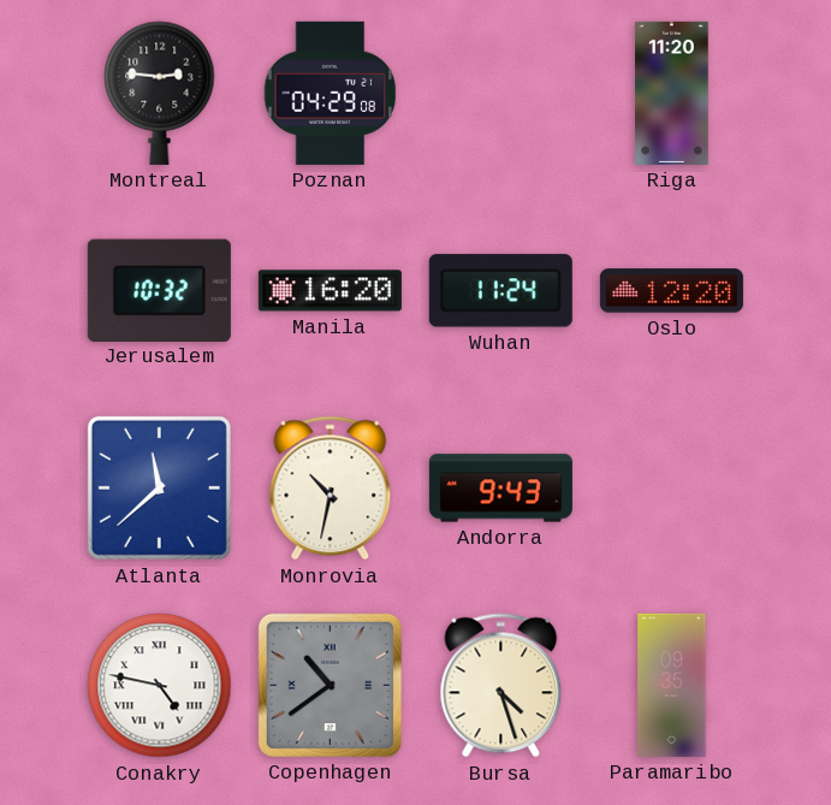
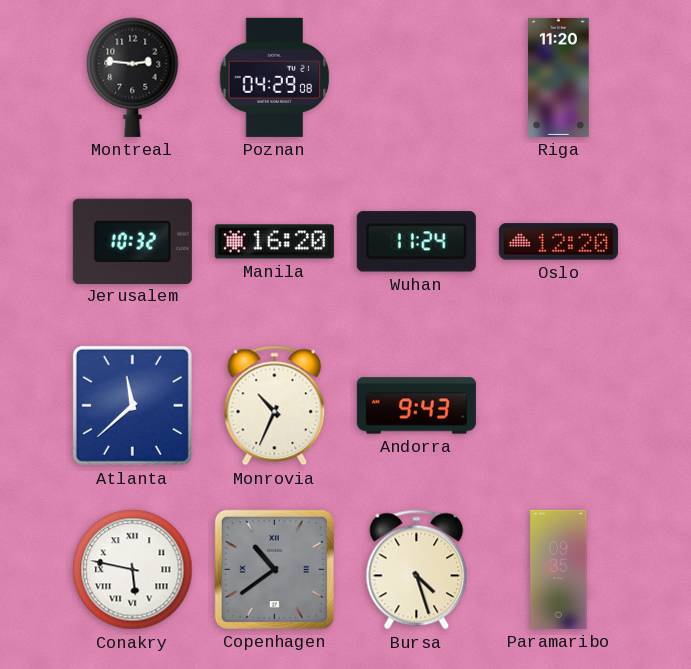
Monrovia: 10:32 -> 10:34
Conakry: 4:47 -> 5:47
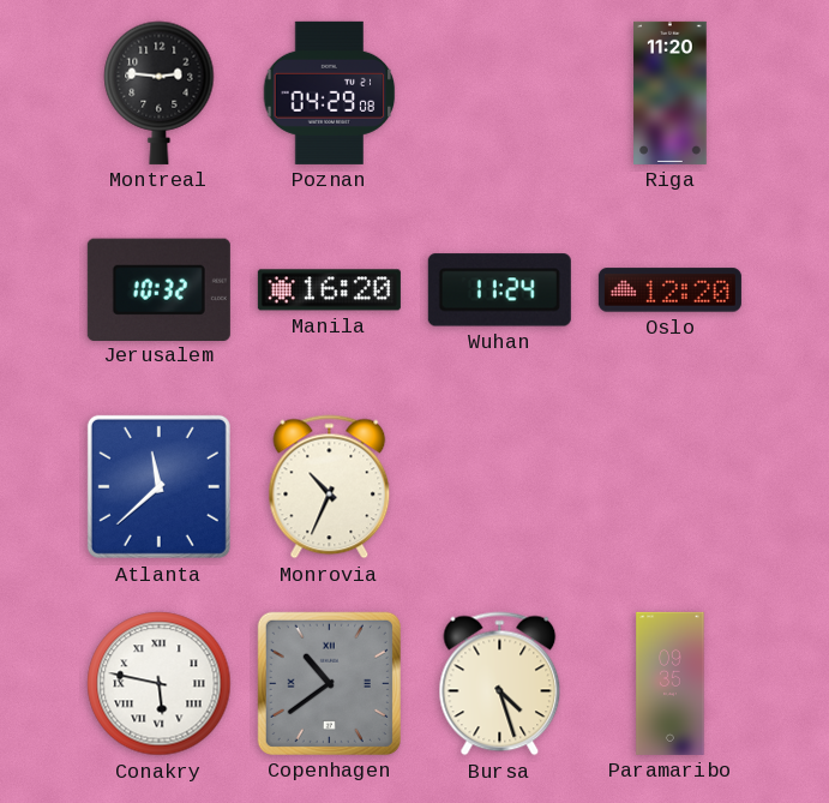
Andorra: 9:43 -> none
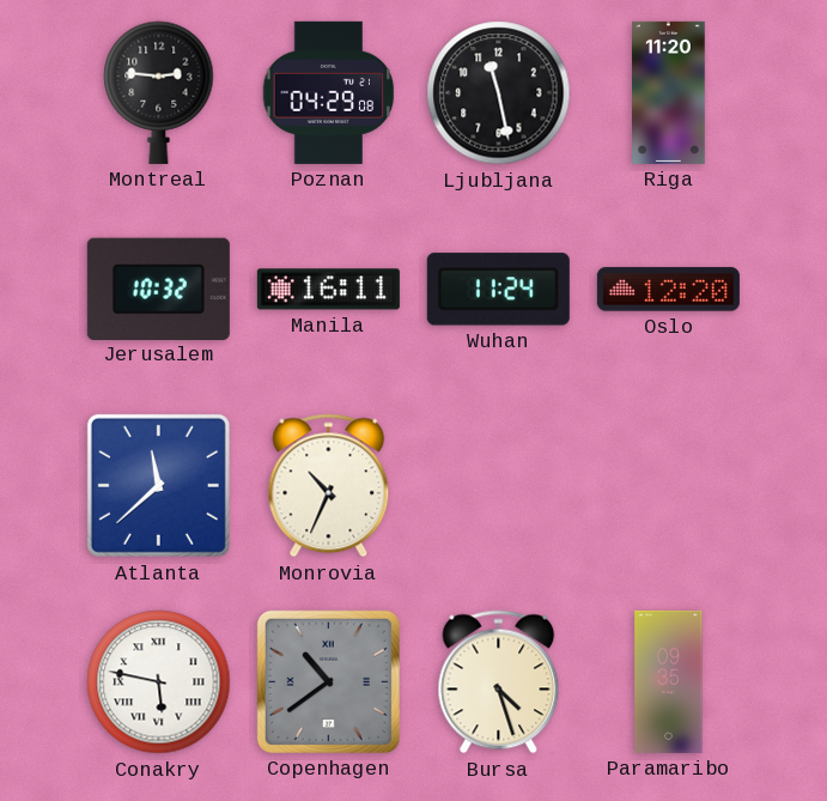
Ljubljana: none -> 11:28
Manila: 16:20 -> 16:11
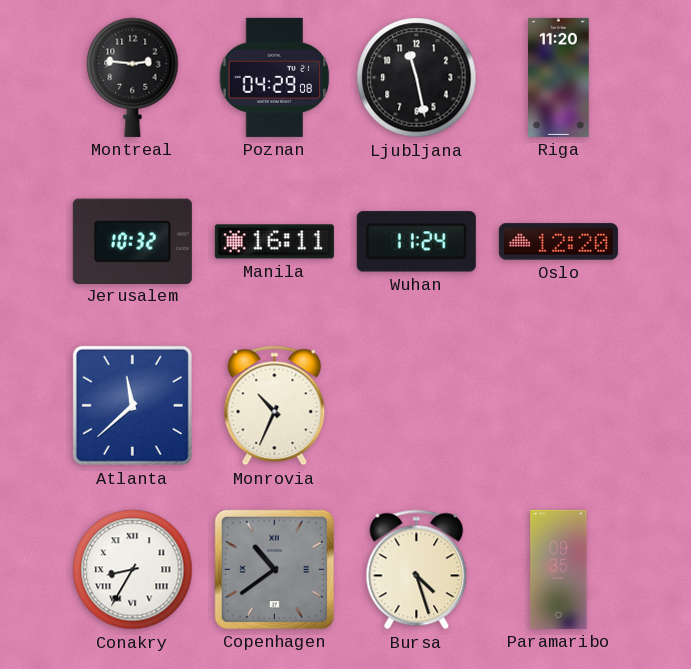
Conakry: 5:47 -> 8:35
